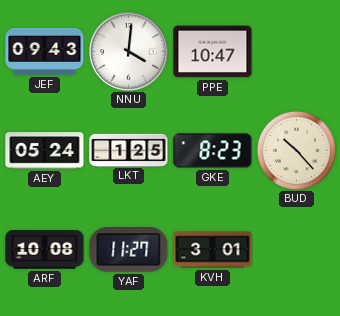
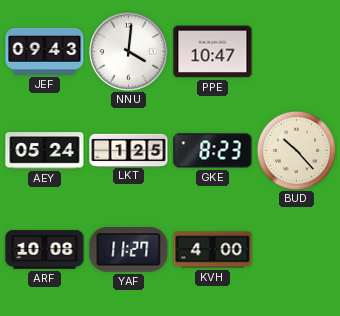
KVH: 3:01 -> 4:00
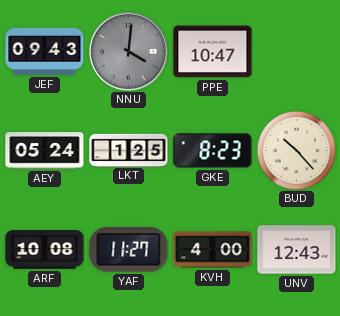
NNU dial: white -> grey
UNV: none -> 12:43
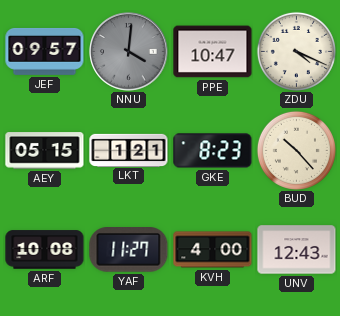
JEF: 09:43 -> 09:57
ZDU: none -> 4:19
AEY: 05:24 -> 05:15
LKT: 1:25 -> 1:21
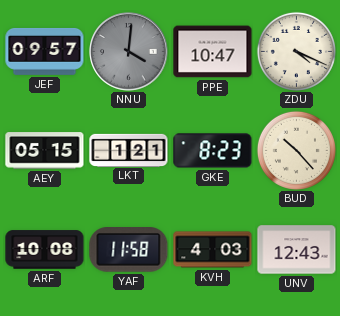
YAF: 11:27 -> 11:58
KVH: 4:00 -> 4:03
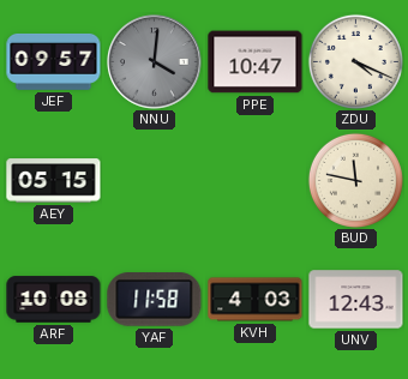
LKT: 1:21 -> none
GKE: 8:23 -> none
BUD: 10:23 -> 11:47
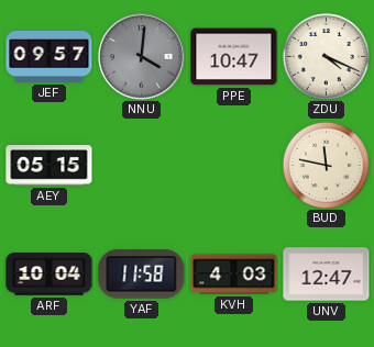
ARF: 10:08 -> 10:04
UNV: 12:43 -> 12:47
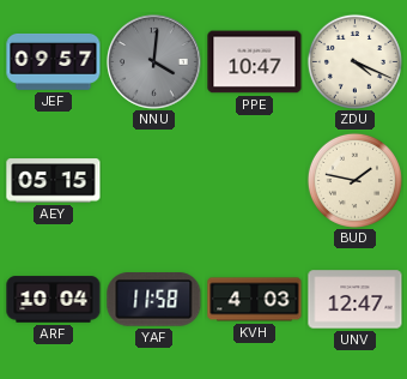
BUD: 11:47 -> 1:47
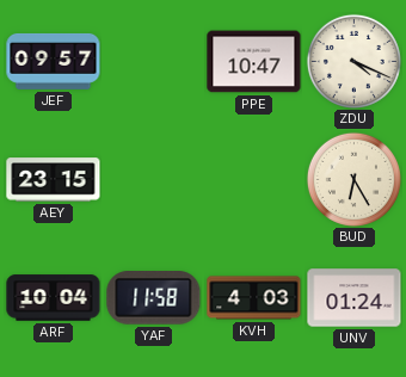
NNU: 4:01 -> none
AEY: 05:15 -> 23:15
BUD: 1:47 -> 6:25
UNV: 12:47 -> 01:24
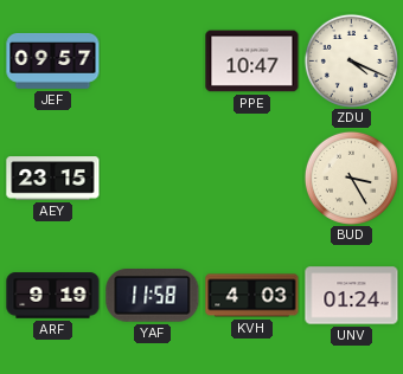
BUD: 6:25 -> 3:25
ARF: 10:04 -> 9:19
